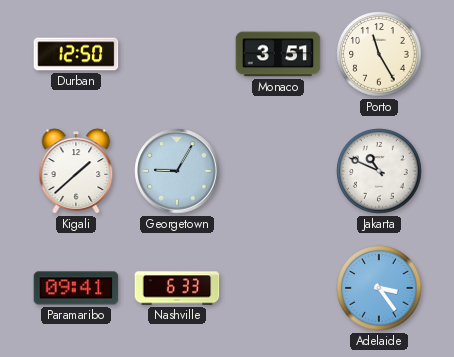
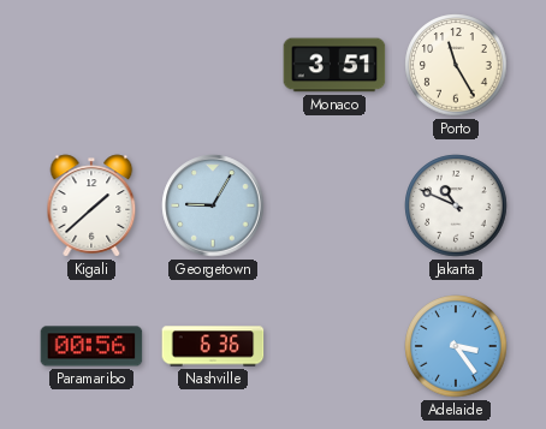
Durban: 12:50 -> none
Paramaribo: 09:41 -> 00:56
Nashville: 6:33 -> 6:36
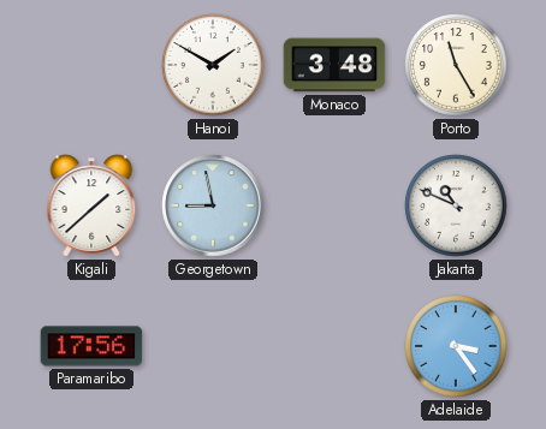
Hanoi: none -> 1:50
Monaco: 3:51 -> 3:48
Georgetown: 9:05 -> 8:58
Paramaribo: 00:56 -> 17:56
Nashville: 6:36 -> none
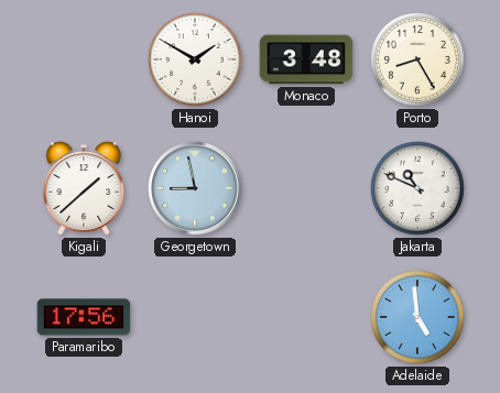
Porto: 11:25 -> 8:25
Adelaide: 3:24 -> 4:59
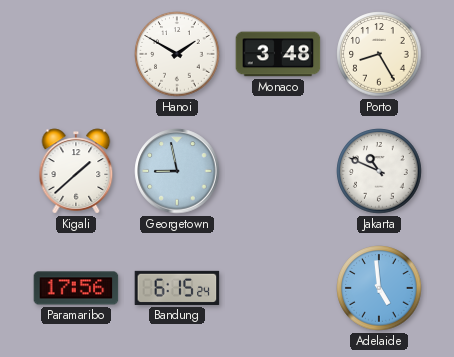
Bandung: none -> 6:15
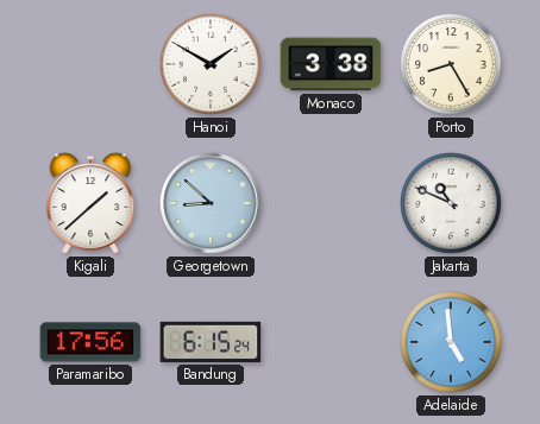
Monaco: 3:48 -> 3:38
Georgetown: 8:58 -> 8:52
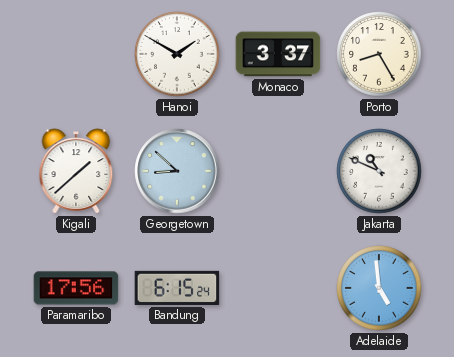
Monaco: 3:38 -> 3:37
